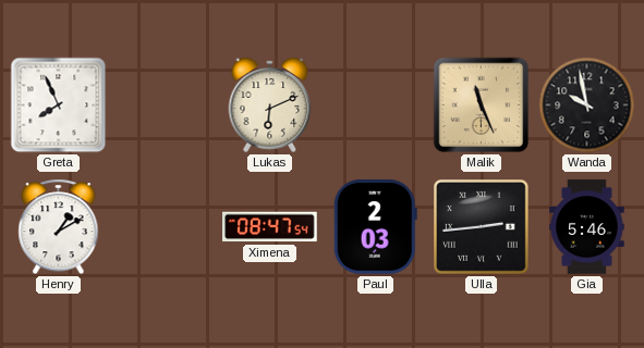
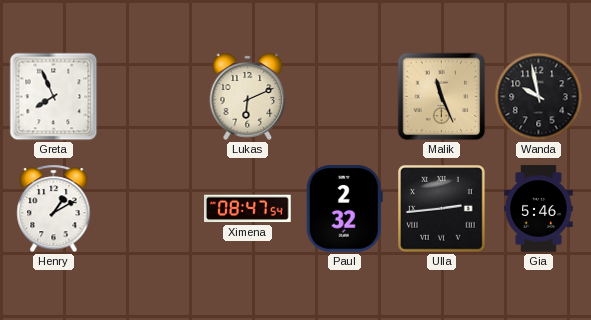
Paul: 2:03 -> 2:32
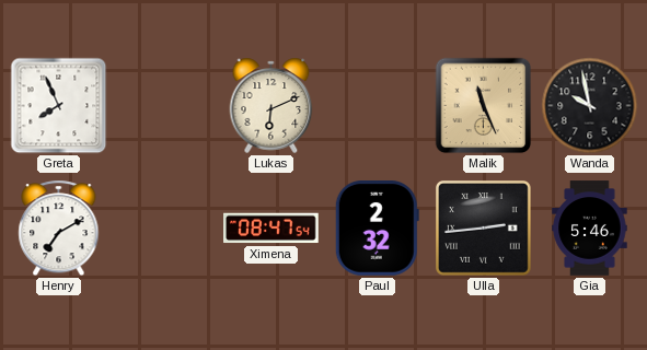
Henry: 1:10 -> 7:10
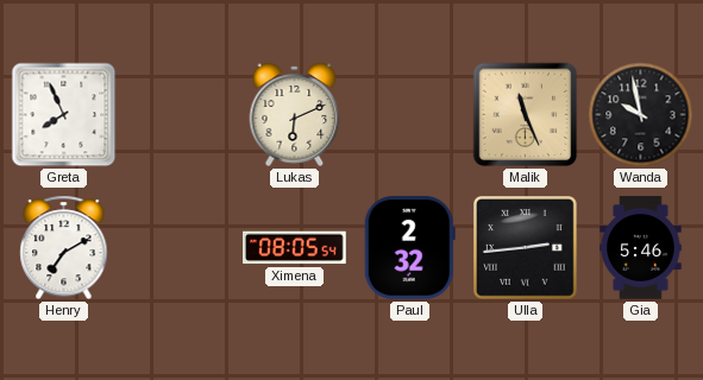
Ximena: 08:47 -> 08:05
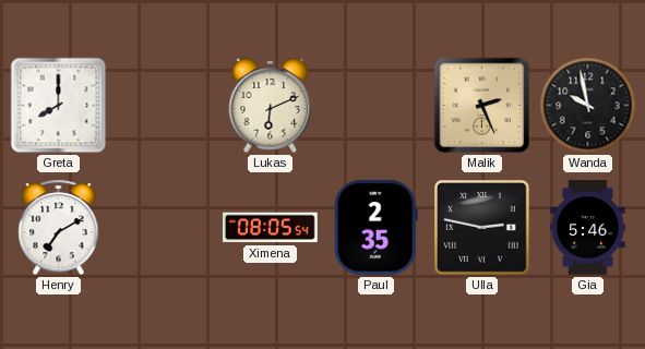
Greta: 7:56 -> 8:00
Malik: 11:26 -> 2:26
Paul: 2:32 -> 2:35
Ulla: 2:44 -> 2:47
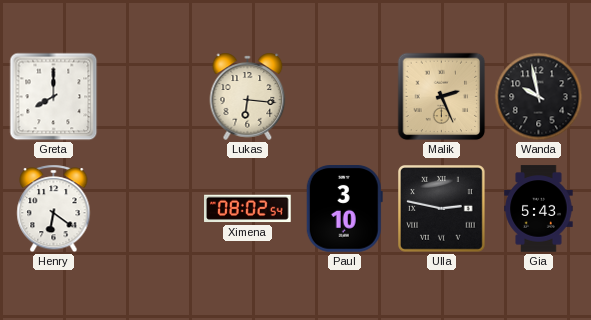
Lukas: 6:11 -> 6:16
Henry: 7:10 -> 6:21
Ximena: 08:05 -> 08:02
Paul: 2:35 -> 3:10
Gia: 5:46 -> 5:43
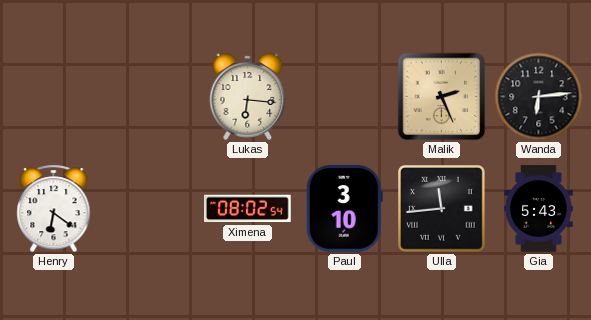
Greta: 8:00 -> none
Wanda: 9:58 -> 6:14
Ulla: 2:47 -> 11:44
